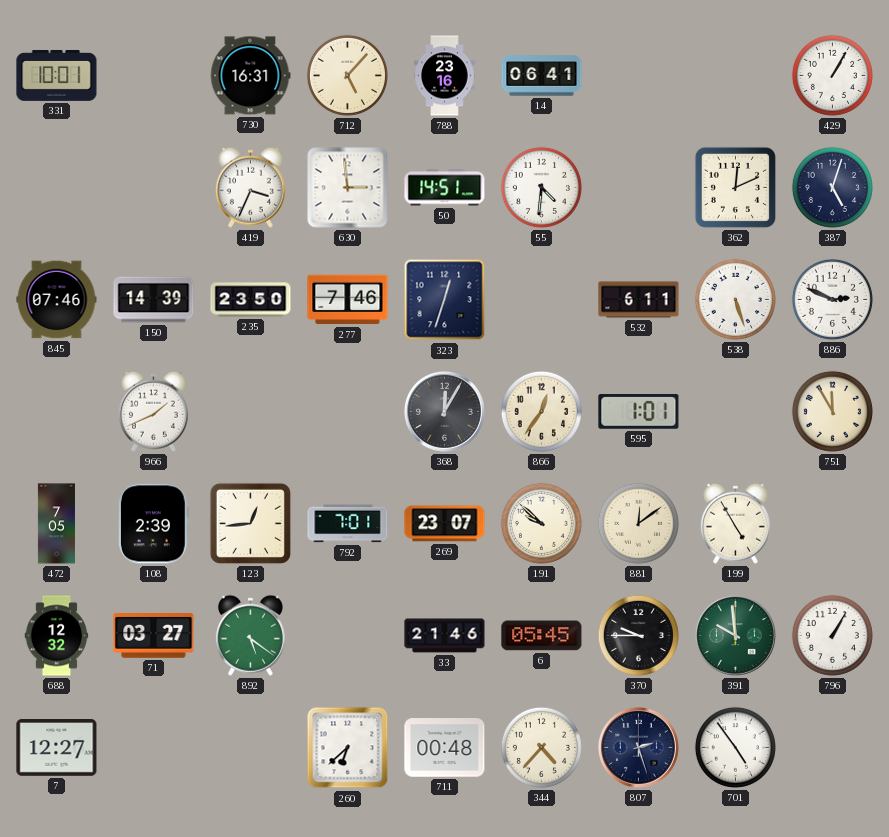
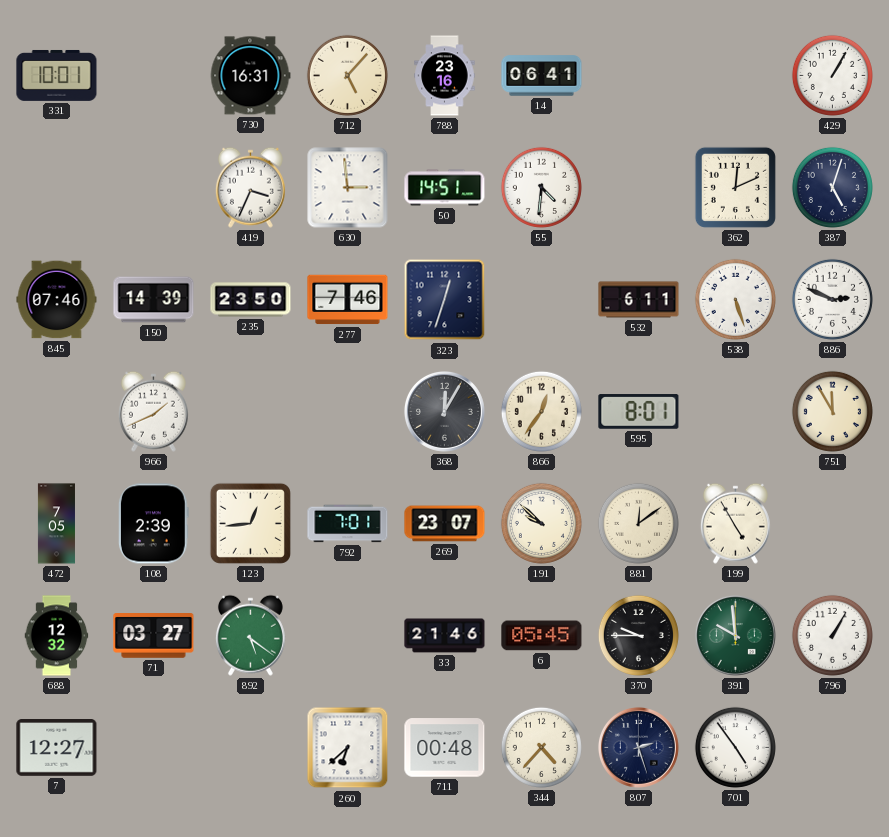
595: 1:01 -> 8:01
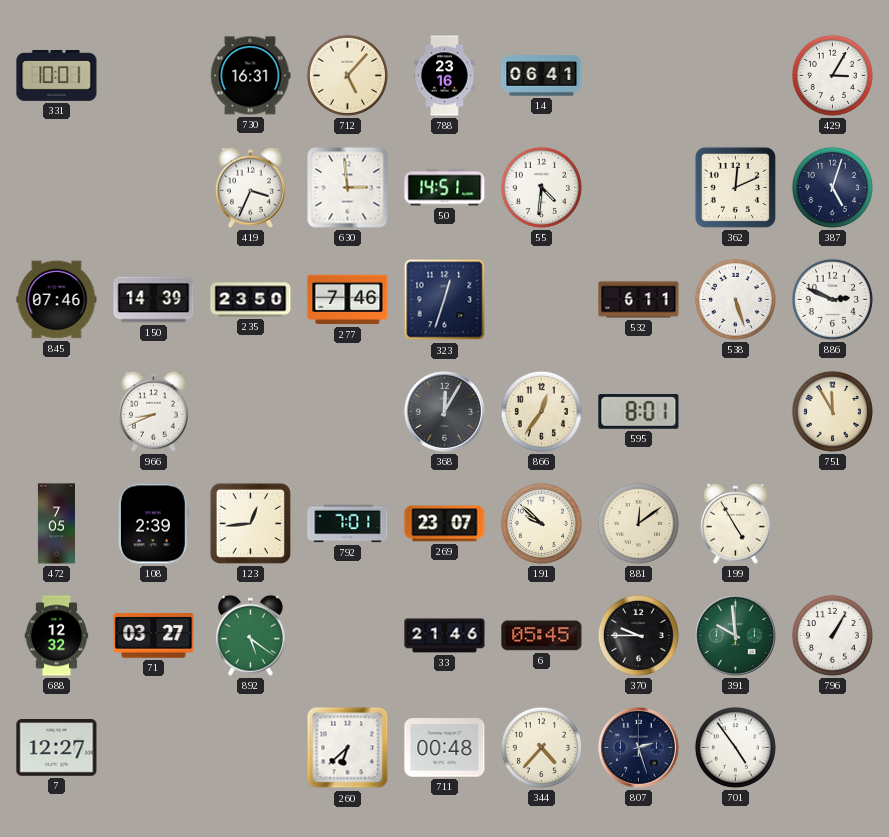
429: 1:05 -> 3:05
966: 1:41 -> 8:41
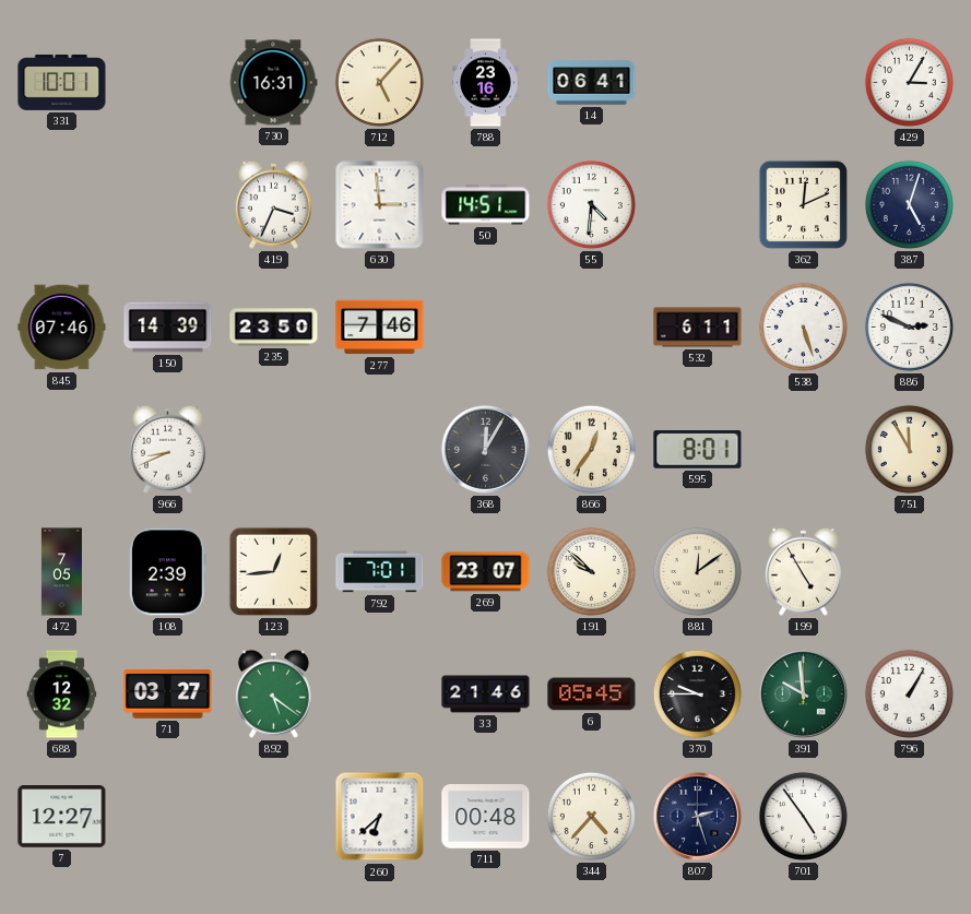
323: 12:33 -> none
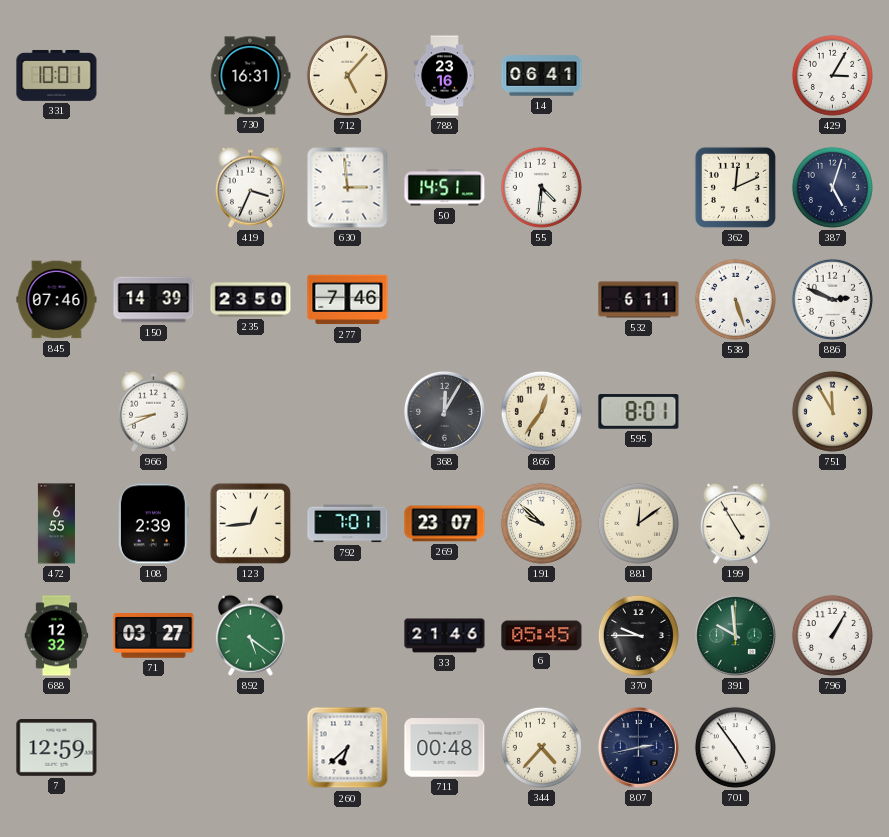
472: 7:05 -> 6:55
7: 12:27 -> 12:59
807: 2:27 -> 2:43
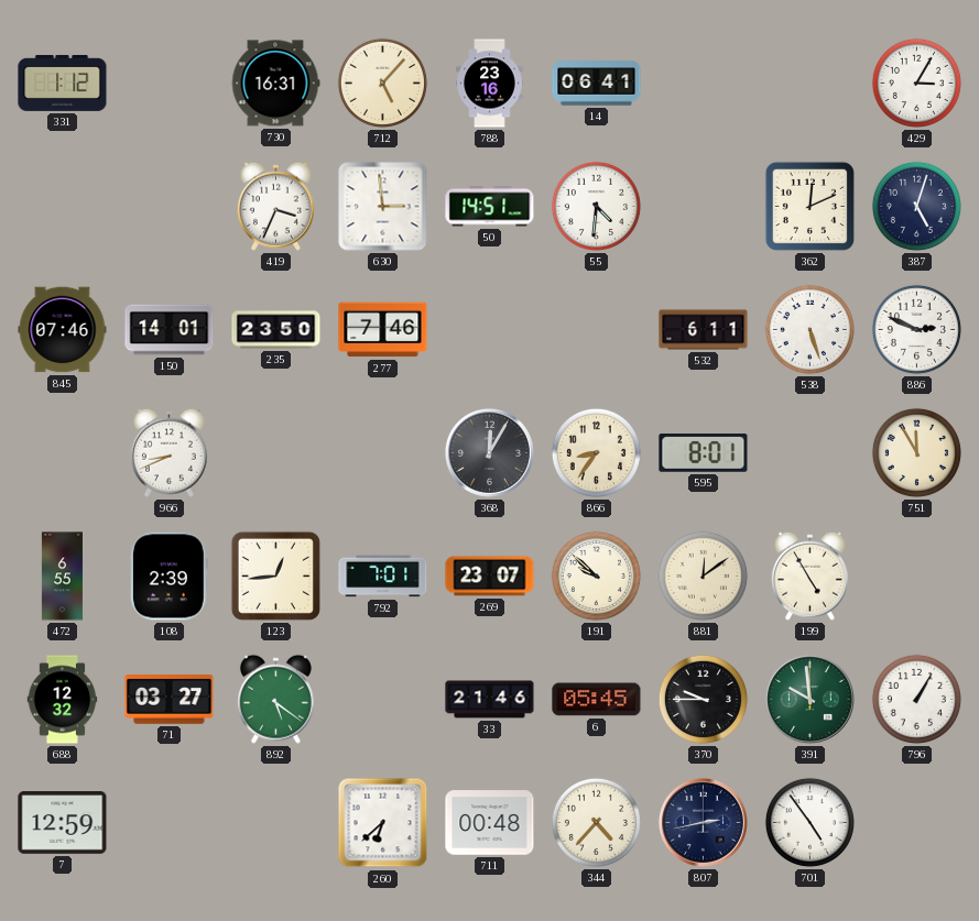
331: 10:01 -> 1:12
150: 14:39 -> 14:01
866: 12:36 -> 8:36
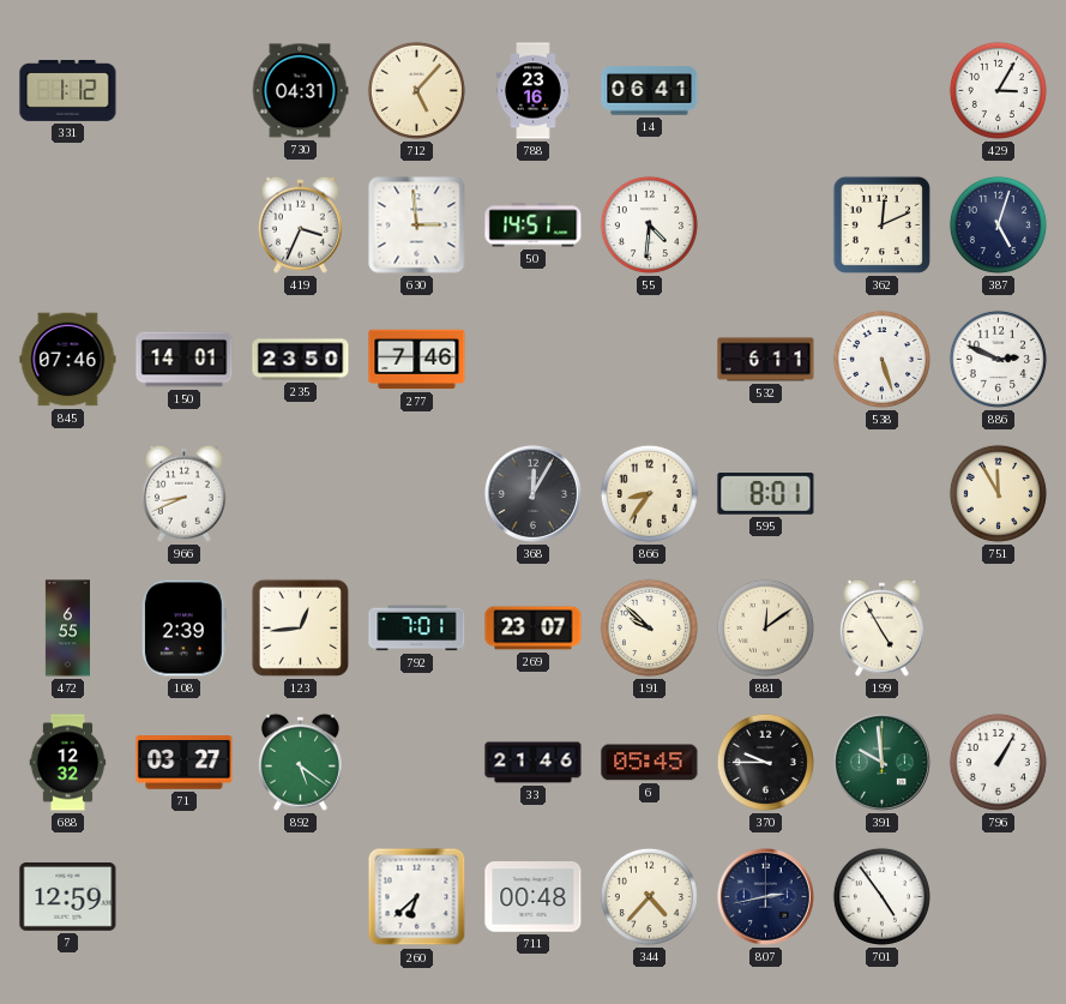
730: 16:31 -> 04:31
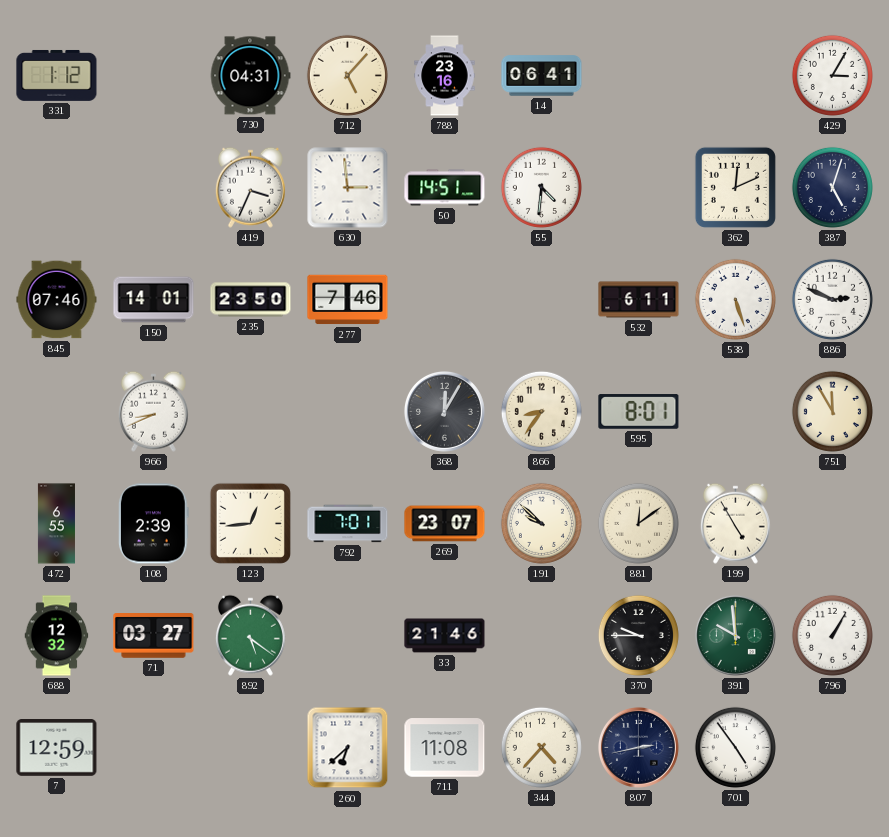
6: 05:45 -> none
711: 00:48 -> 11:08
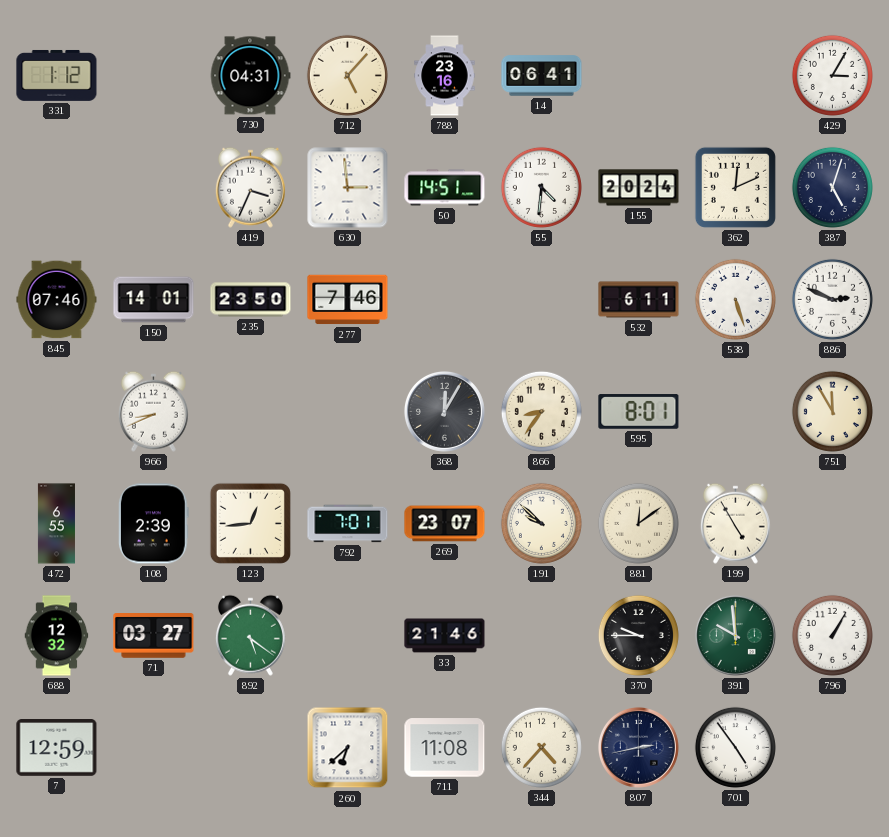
155: none -> 20:24
